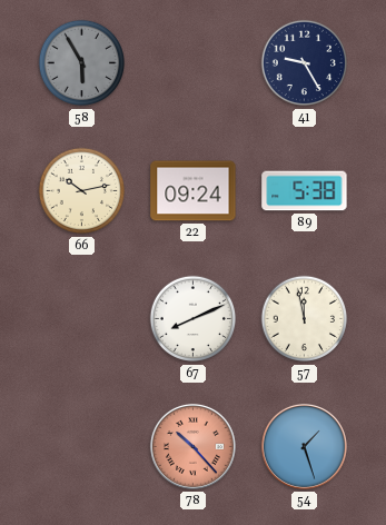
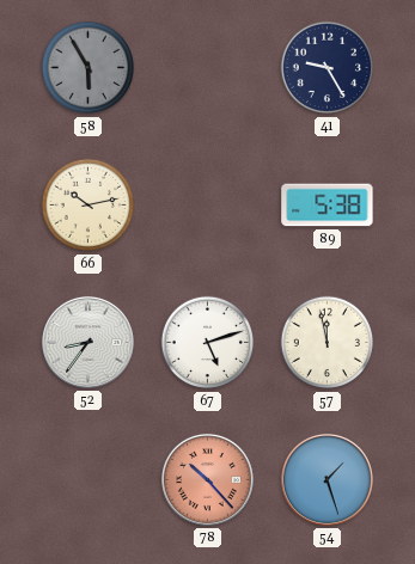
22: 09:24 -> none
52: none -> 8:36
67: 8:11 -> 5:12
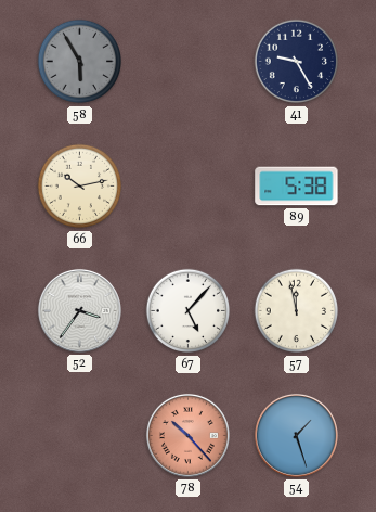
52: 8:36 -> 3:36
67: 5:12 -> 5:07
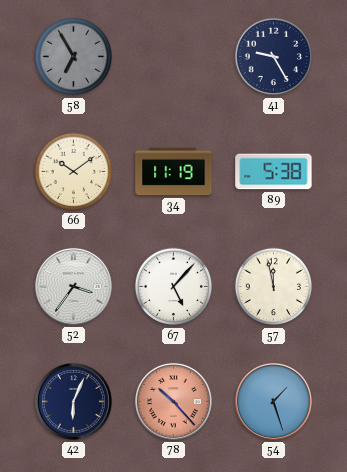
58: 5:55 -> 6:55
66: 10:13 -> 10:09
34: none -> 11:19
42: none -> 6:04
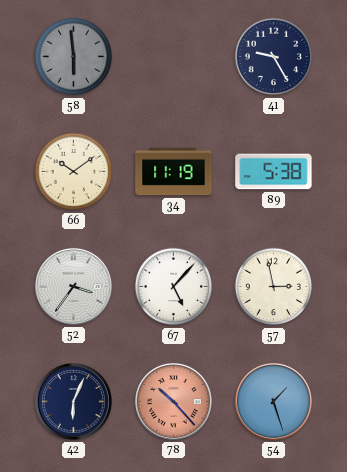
58: 6:55 -> 5:59
57: 11:58 -> 2:58
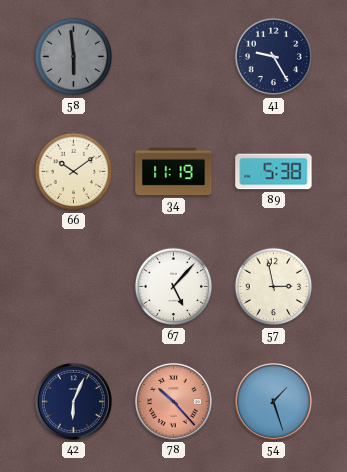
52: 3:36 -> none
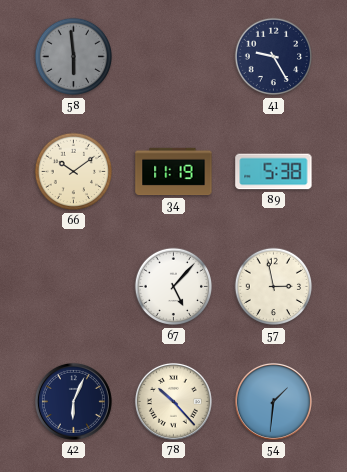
78 dial: salmon -> cream
54: 1:27 -> 1:31
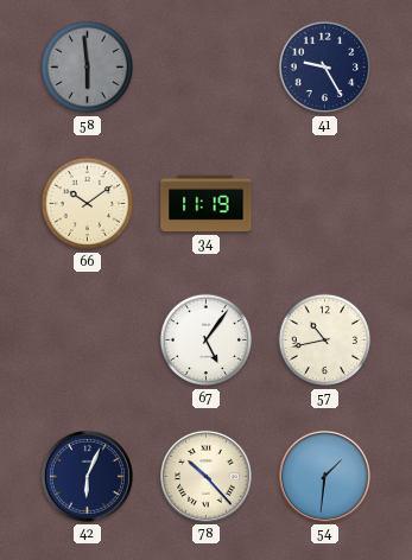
89: 5:38 -> none
67: 5:07 -> 5:06
57: 2:58 -> 10:43
